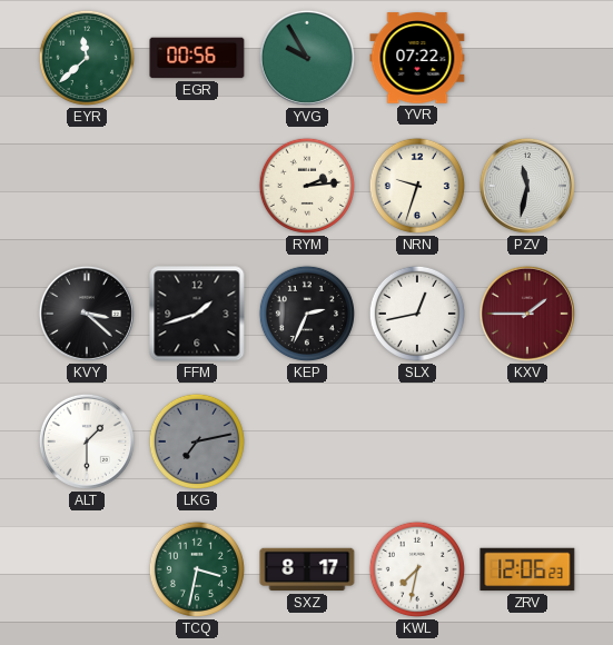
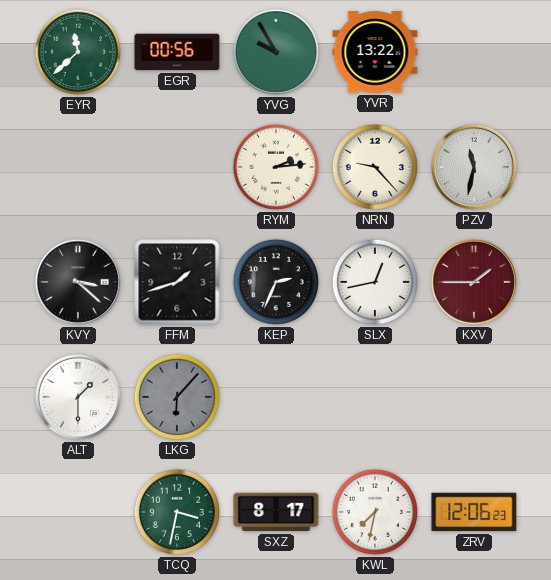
YVR: 07:22 -> 13:22
NRN: 9:33 -> 9:23
LKG: 7:13 -> 6:07
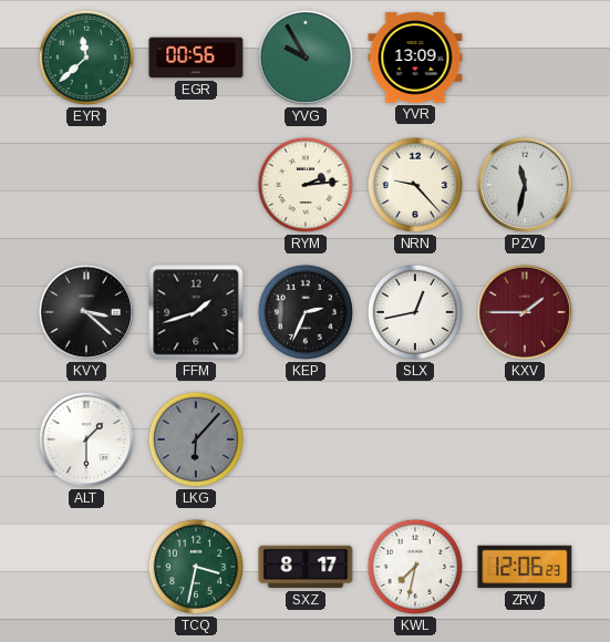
YVR: 13:22 -> 13:09
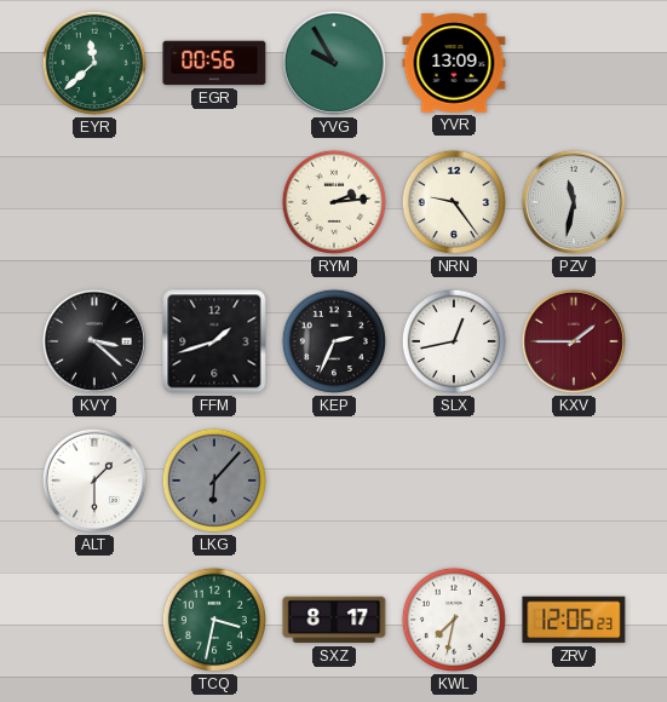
NRN: 9:23 -> 9:24
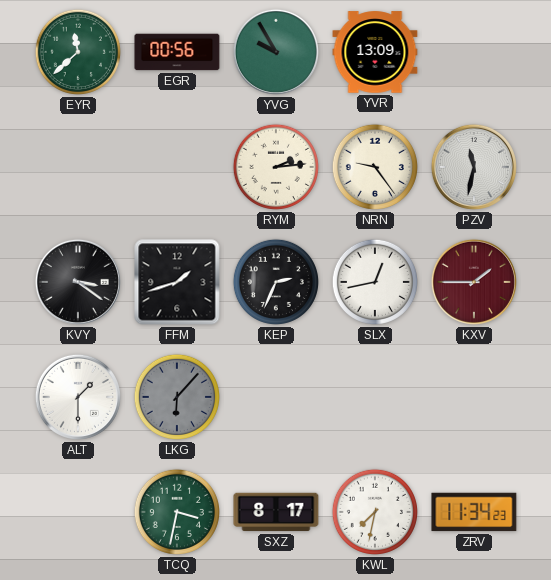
KVY: 3:22 -> 3:21
ZRV: 12:06 -> 11:34
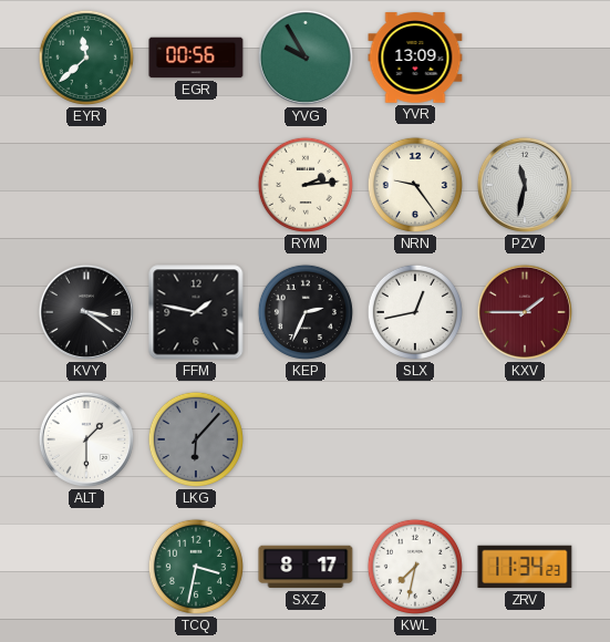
FFM: 1:42 -> 1:47
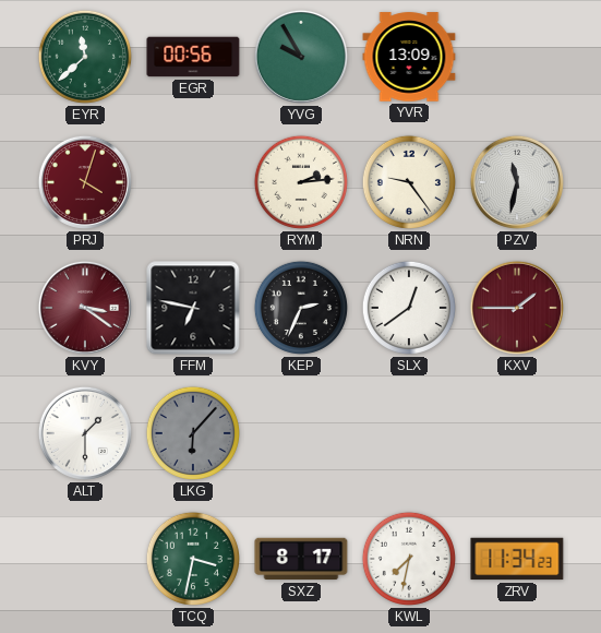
PRJ: none -> 4:03
KVY dial: black -> burgundy
FFM: 1:47 -> 6:47
SLX: 12:43 -> 12:39
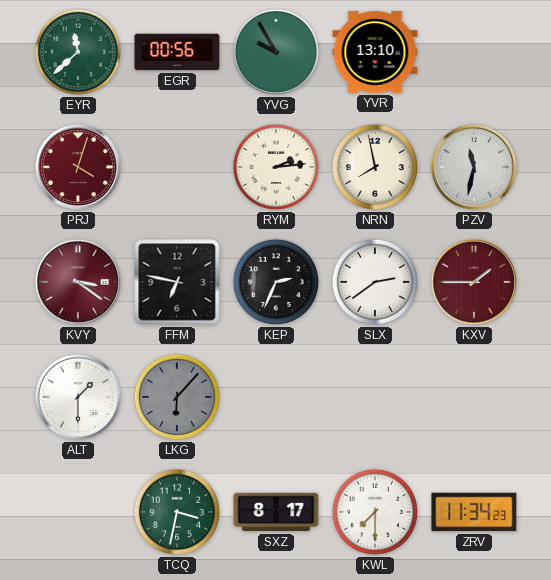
YVR: 13:09 -> 13:10
NRN: 9:24 -> 7:58
SLX: 12:39 -> 2:39
KWL: 7:32 -> 7:30
